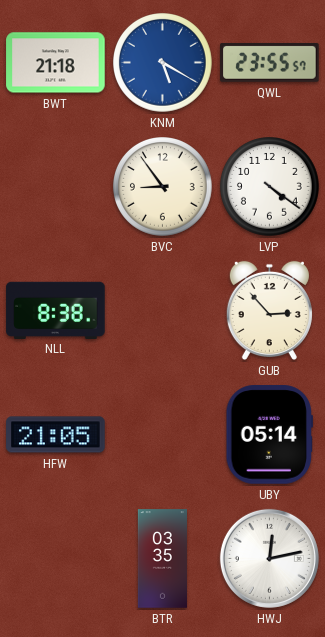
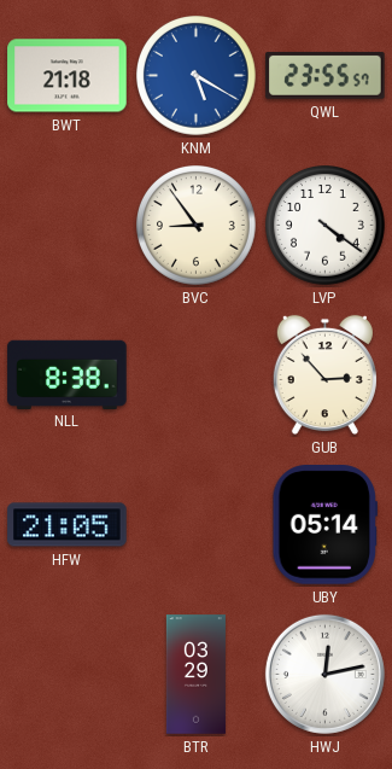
BTR: 03:35 -> 03:29
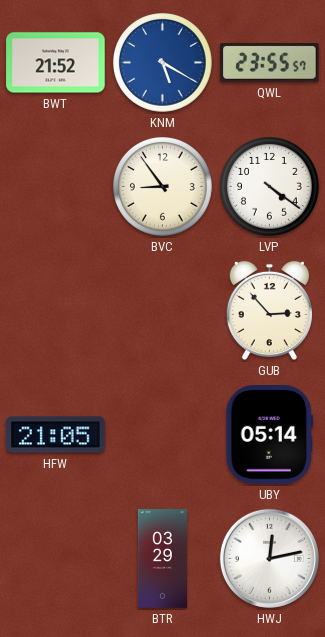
BWT: 21:18 -> 21:52
NLL: 8:38 -> none
